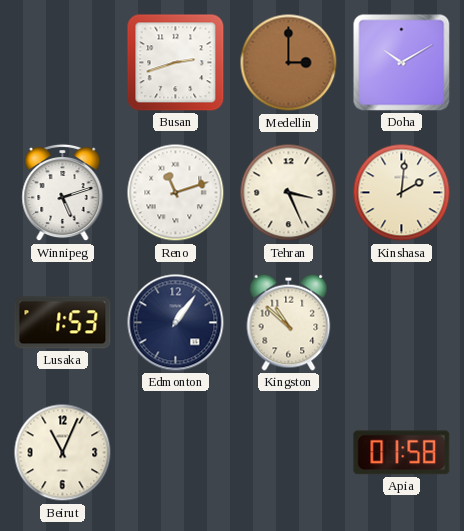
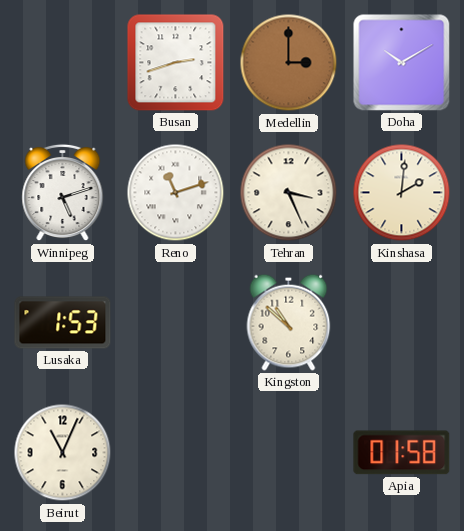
Edmonton: 1:06 -> none
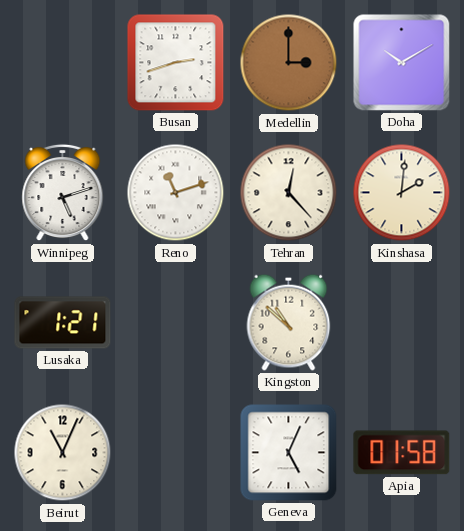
Tehran: 3:26 -> 12:23
Lusaka: 1:53 -> 1:21
Geneva: none -> 5:04
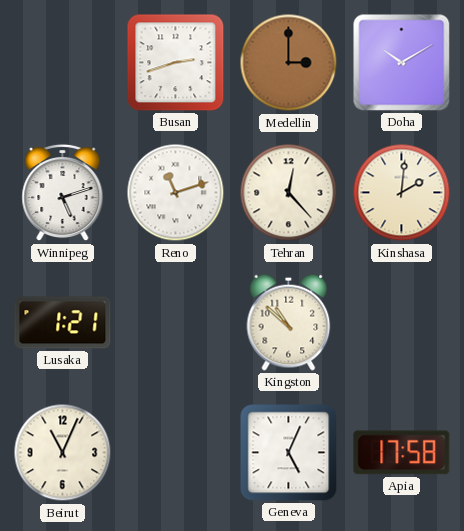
Apia: 01:58 -> 17:58
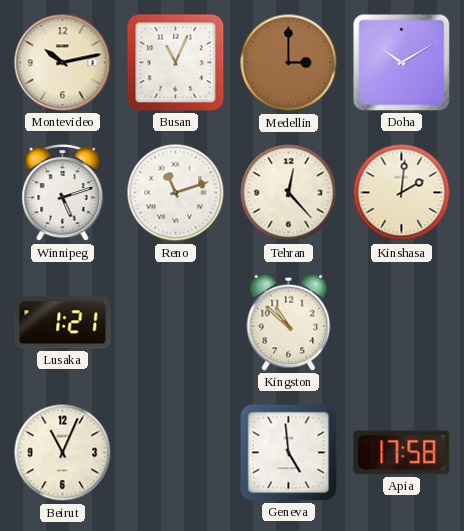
Montevideo: none -> 10:13
Busan: 2:42 -> 11:04
Geneva: 5:04 -> 4:59
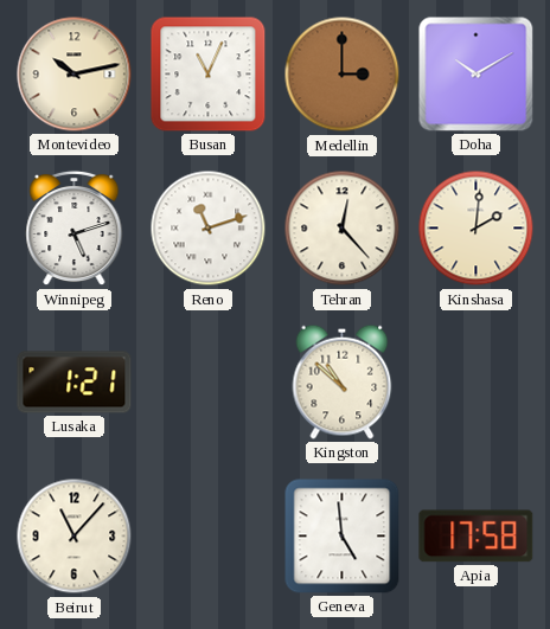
Beirut: 11:04 -> 11:07
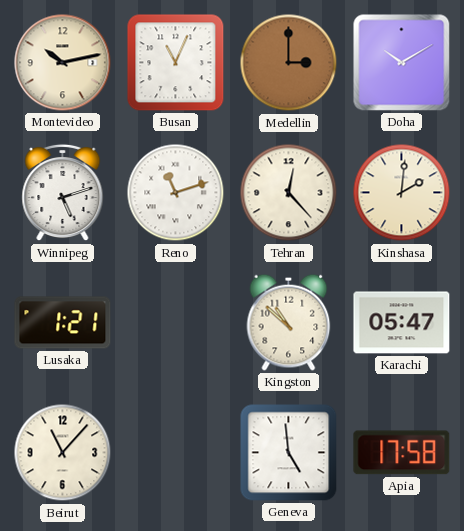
Karachi: none -> 05:47
